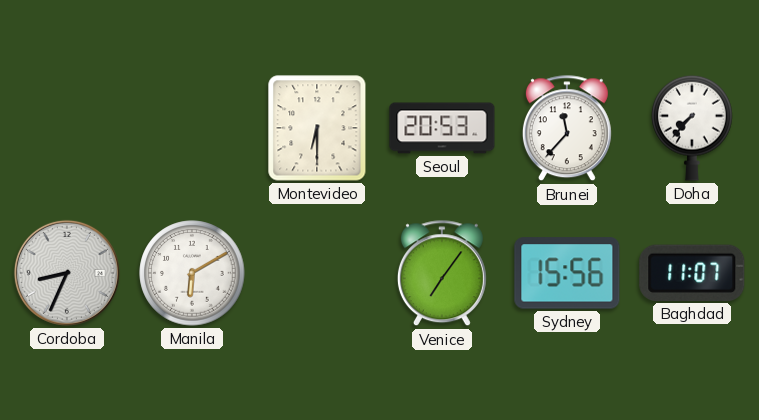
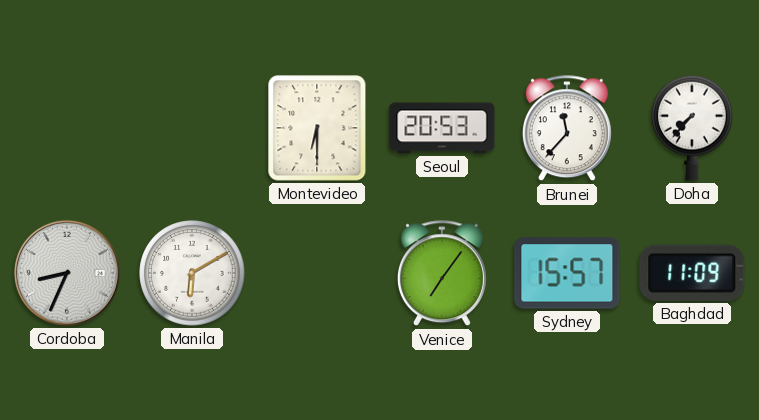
Sydney: 15:56 -> 15:57
Baghdad: 11:07 -> 11:09
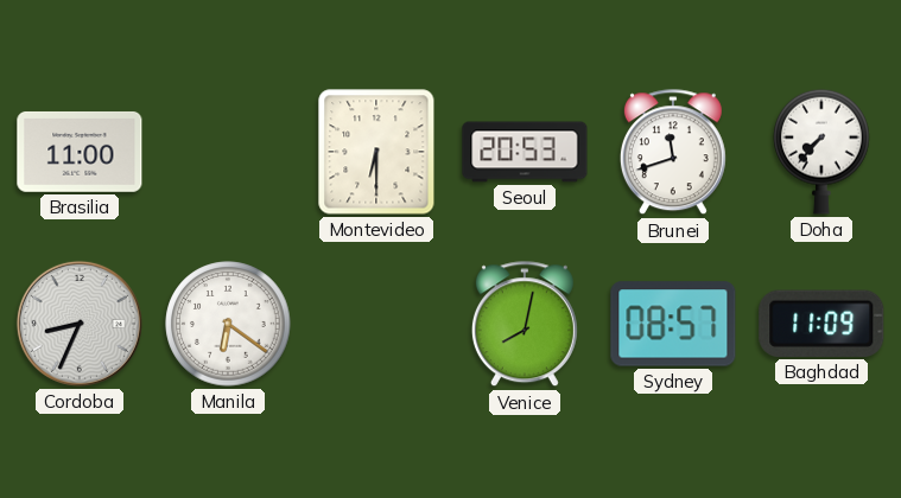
Brasilia: none -> 11:00
Brunei: 11:37 -> 11:42
Manila: 6:10 -> 6:21
Venice: 7:06 -> 8:02
Sydney: 15:57 -> 08:57
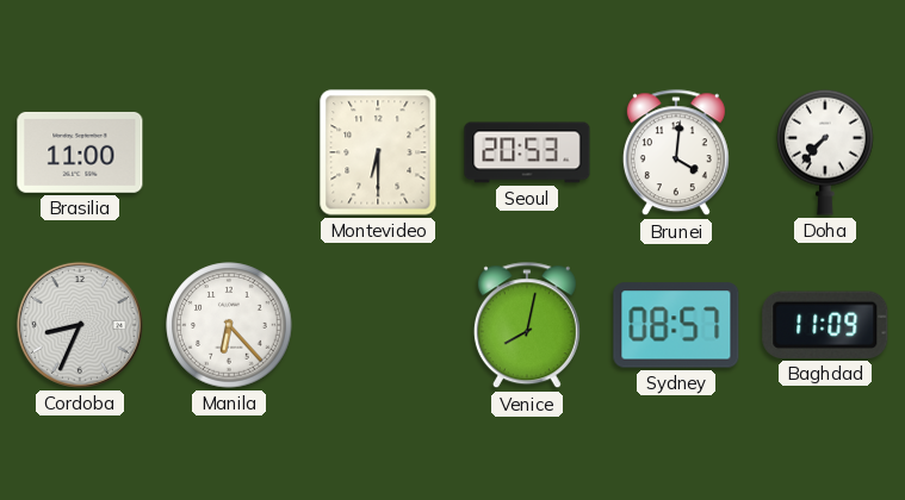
Brunei: 11:42 -> 4:01
Manila: 6:21 -> 6:23
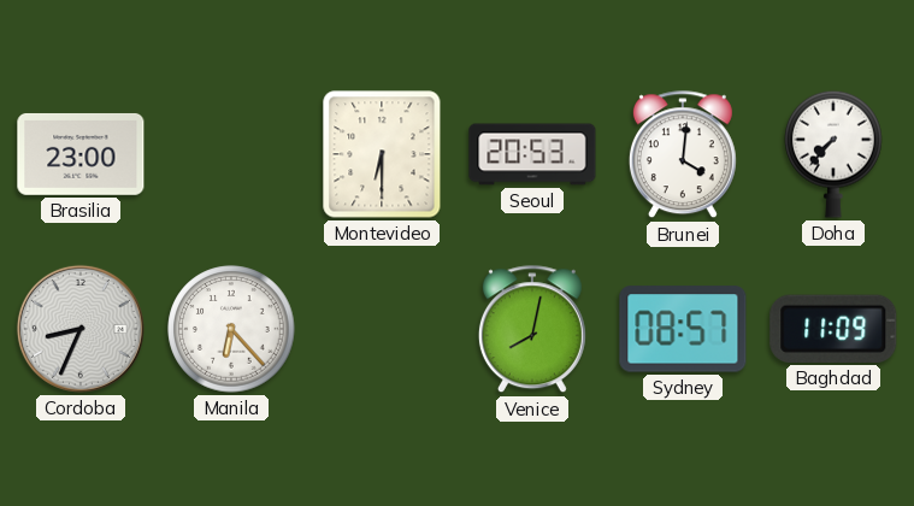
Brasilia: 11:00 -> 23:00
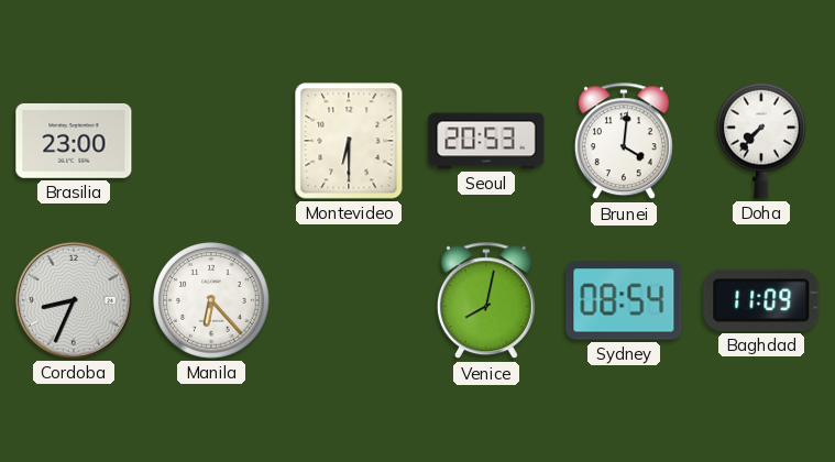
Sydney: 08:57 -> 08:54
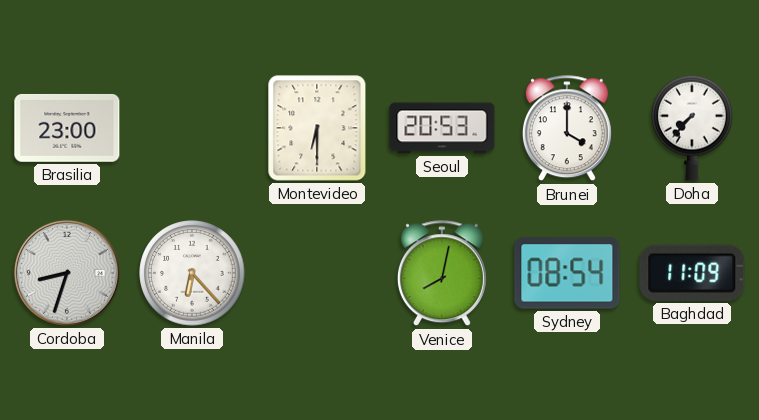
Brunei: 4:01 -> 4:00
Cordoba: 8:34 -> 8:33
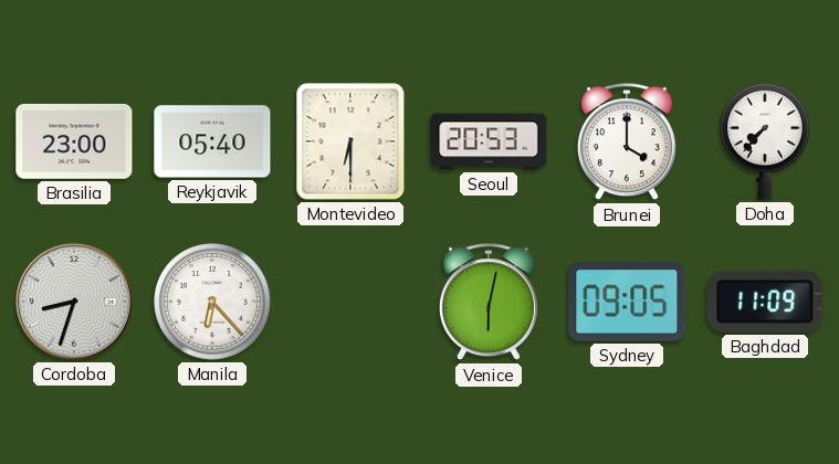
Reykjavik: none -> 05:40
Venice: 8:02 -> 6:02
Sydney: 08:54 -> 09:05
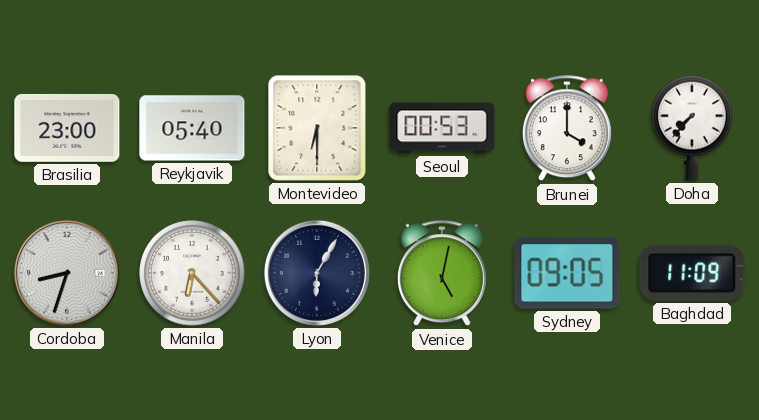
Seoul: 20:53 -> 00:53
Lyon: none -> 6:05
Venice: 6:02 -> 5:02
